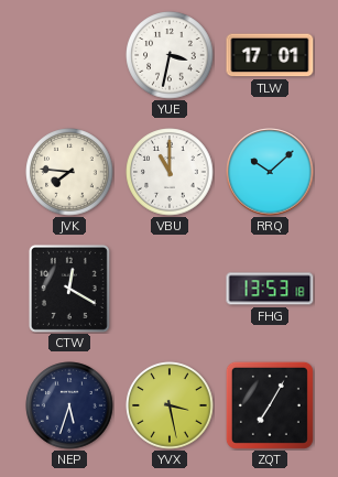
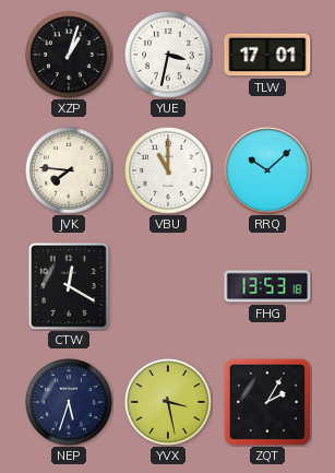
XZP: none -> 1:03
ZQT: 7:05 -> 2:05
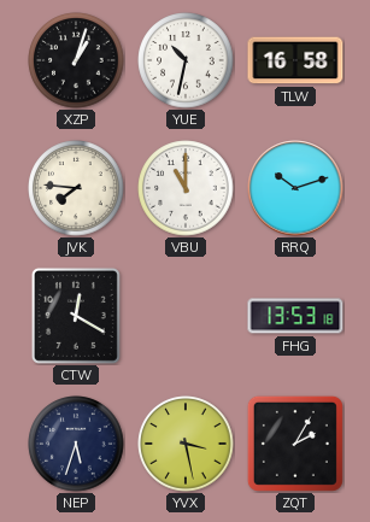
YUE: 3:32 -> 10:32
TLW: 17:01 -> 16:58
RRQ: 10:08 -> 10:12
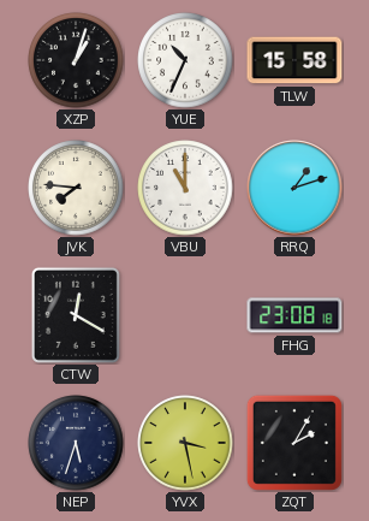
YUE: 10:32 -> 10:34
TLW: 16:58 -> 15:58
RRQ: 10:12 -> 1:12
FHG: 13:53 -> 23:08
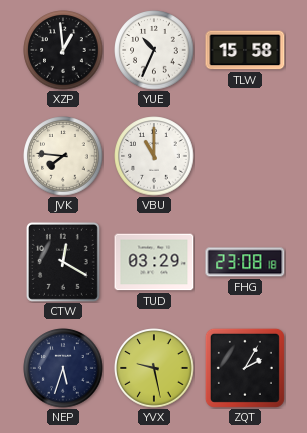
XZP: 1:03 -> 12:59
RRQ: 1:12 -> none
TUD: none -> 03:29
YVX: 3:28 -> 9:28
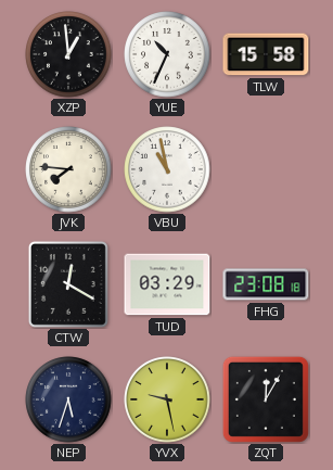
VBU: 11:00 -> 10:58
ZQT: 2:05 -> 12:05
